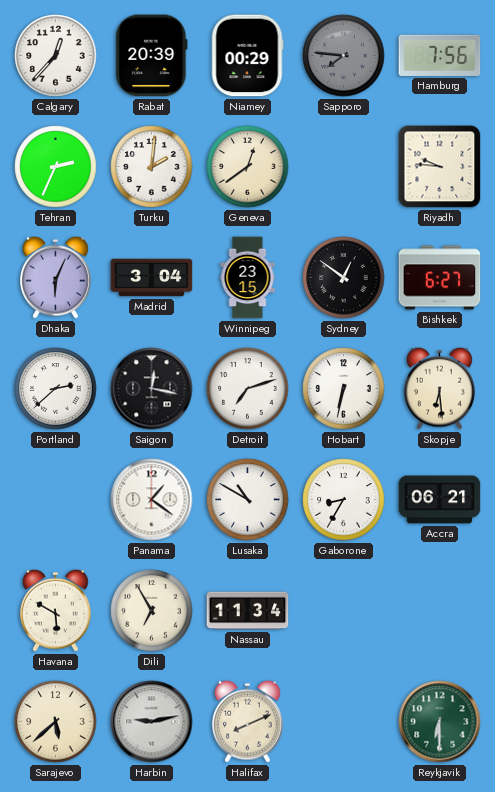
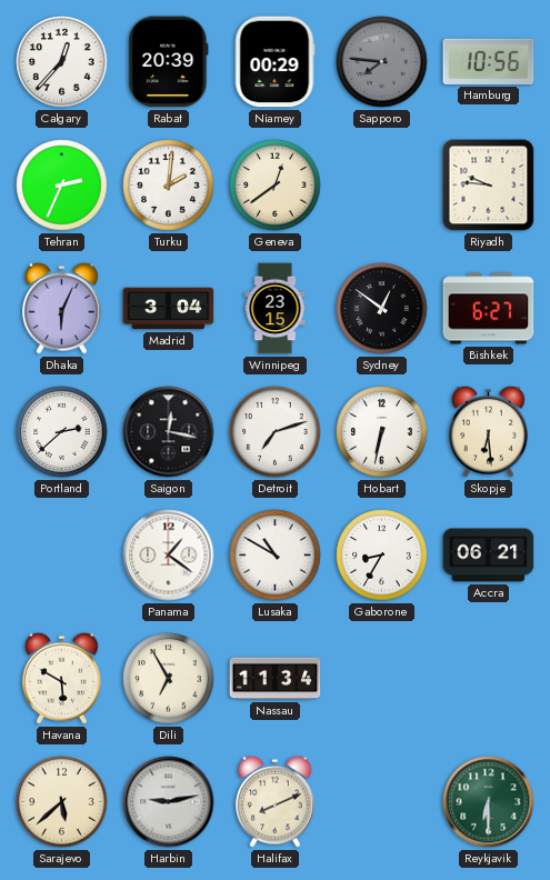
Hamburg: 7:56 -> 10:56
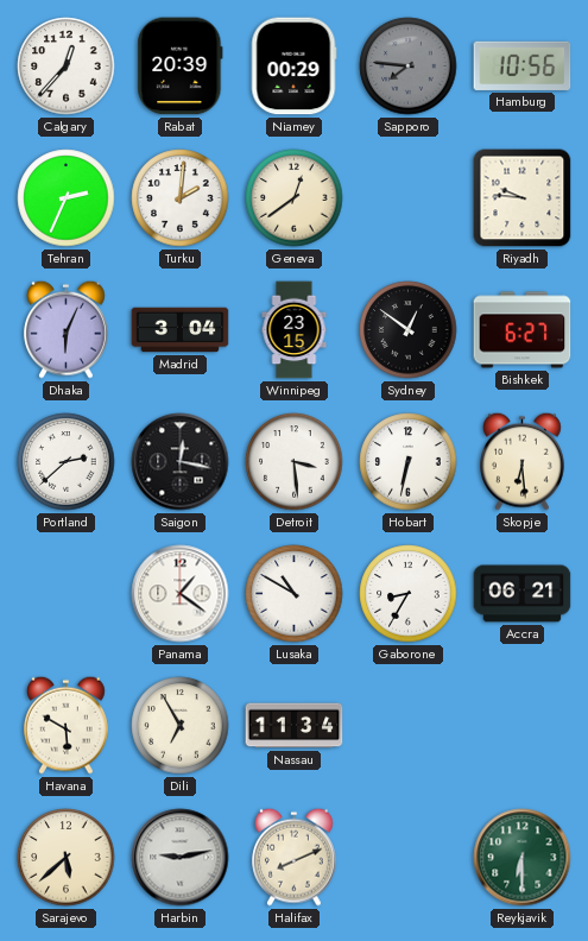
Detroit: 7:12 -> 3:29
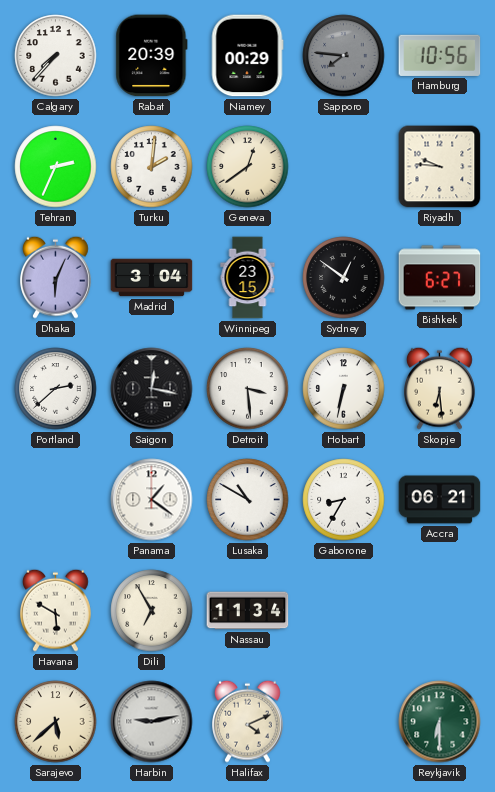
Calgary: 12:37 -> 7:37
Halifax: 8:11 -> 4:11
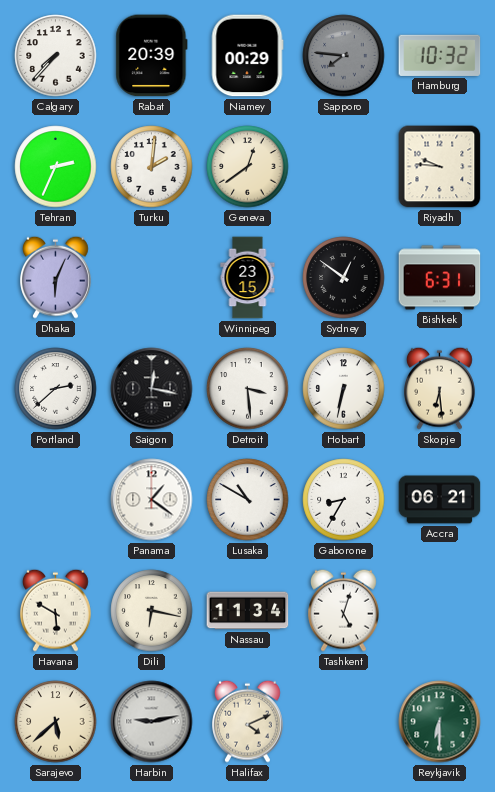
Hamburg: 10:56 -> 10:32
Madrid: 3:04 -> none
Bishkek: 6:27 -> 6:31
Dili: 6:55 -> 6:17
Tashkent: none -> 5:03
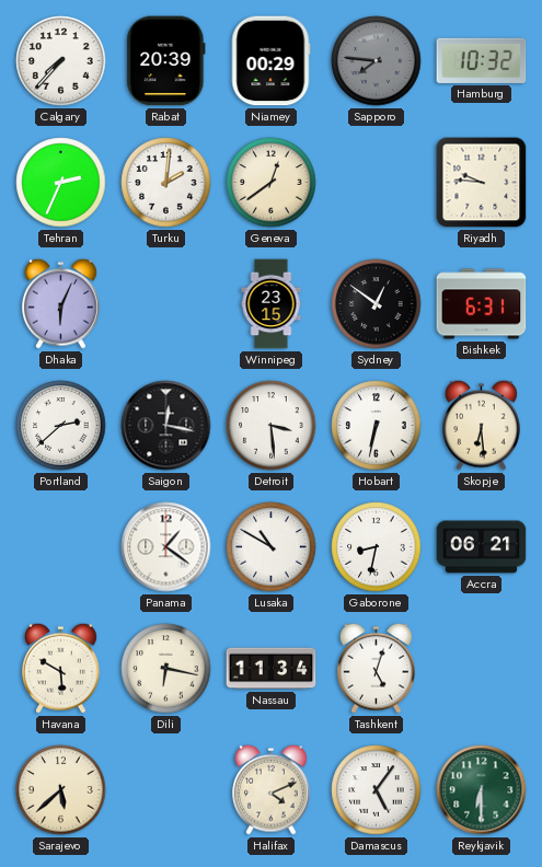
Gaborone: 8:35 -> 8:32
Harbin: 9:13 -> none
Damascus: none -> 5:06
